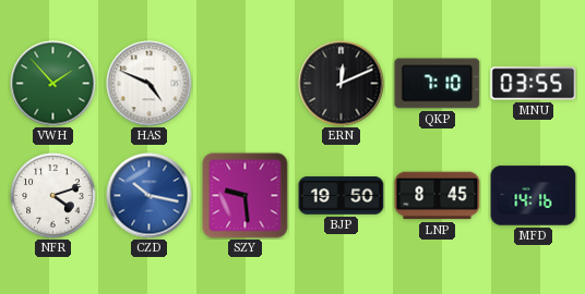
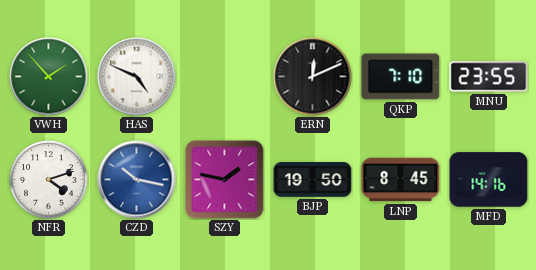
MNU: 03:55 -> 23:55
SZY: 9:29 -> 1:47
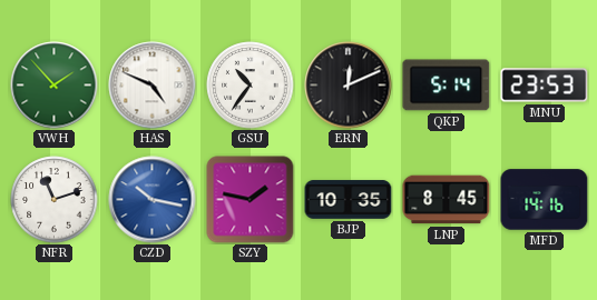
GSU: none -> 10:36
QKP: 7:10 -> 5:14
MNU: 23:55 -> 23:53
NFR: 4:12 -> 11:12
BJP: 19:50 -> 10:35
